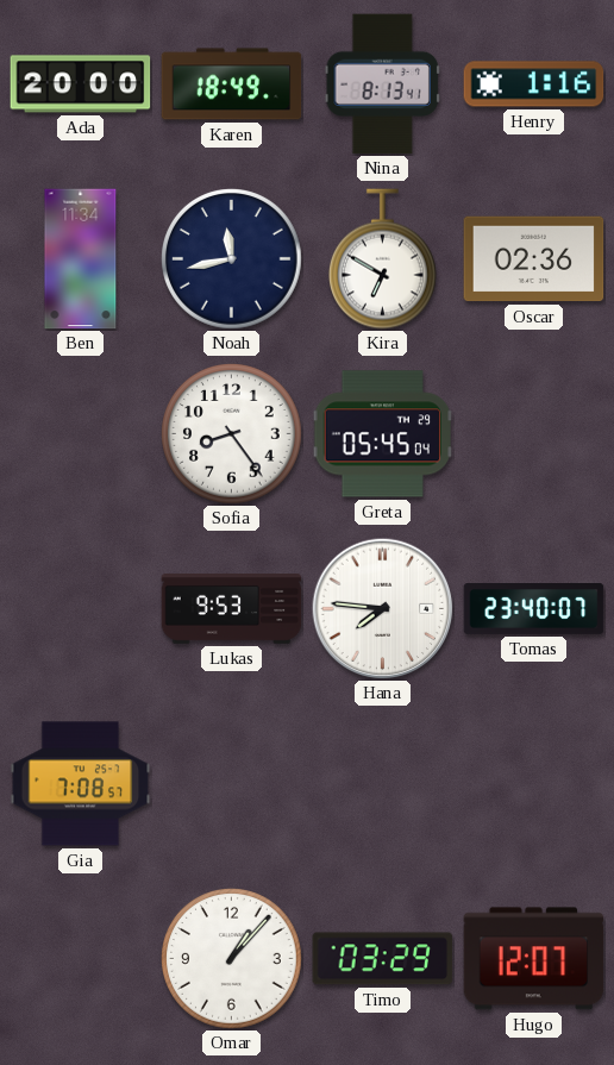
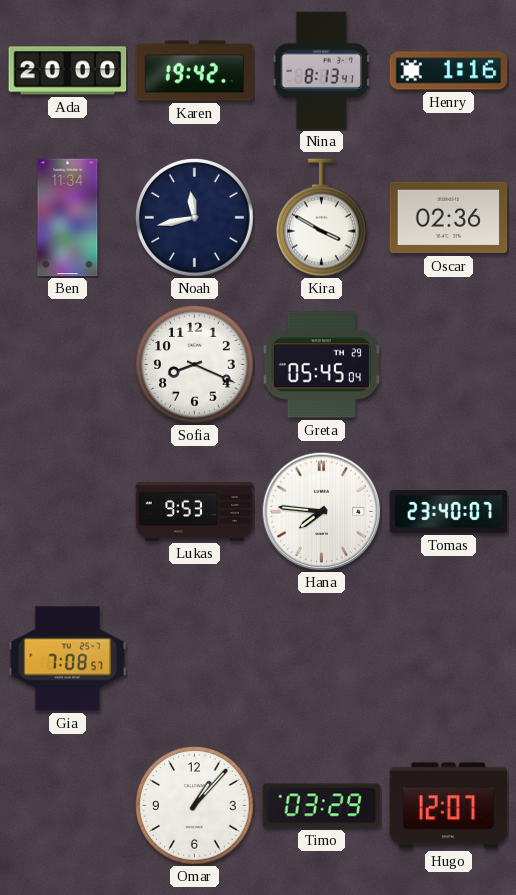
Karen: 18:49 -> 19:42
Kira: 6:50 -> 3:50
Sofia: 8:24 -> 8:19
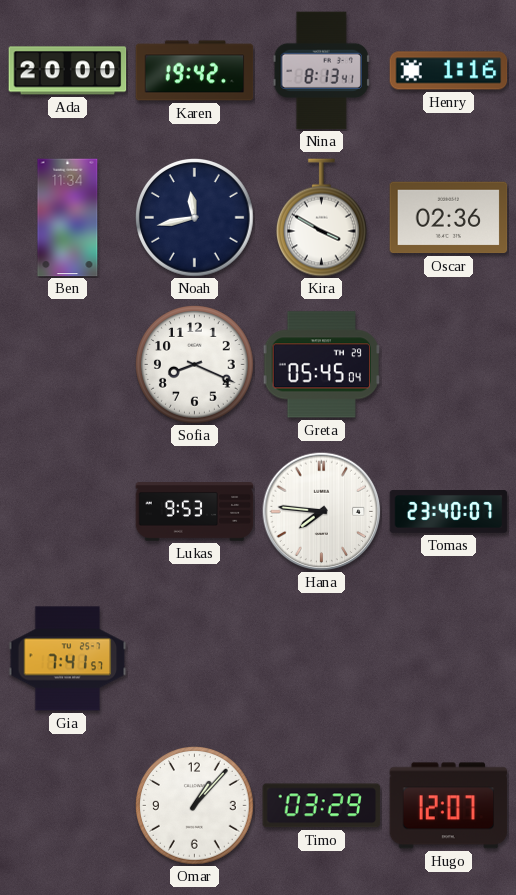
Gia: 7:08 -> 7:41
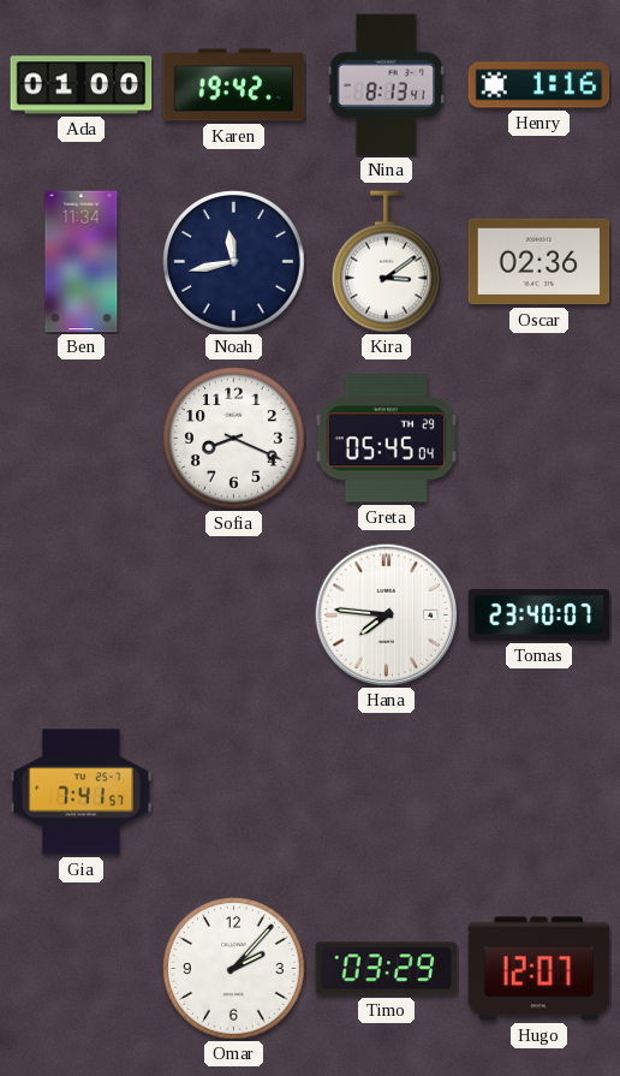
Ada: 20:00 -> 01:00
Kira: 3:50 -> 3:09
Lukas: 9:53 -> none
Omar: 1:07 -> 2:07
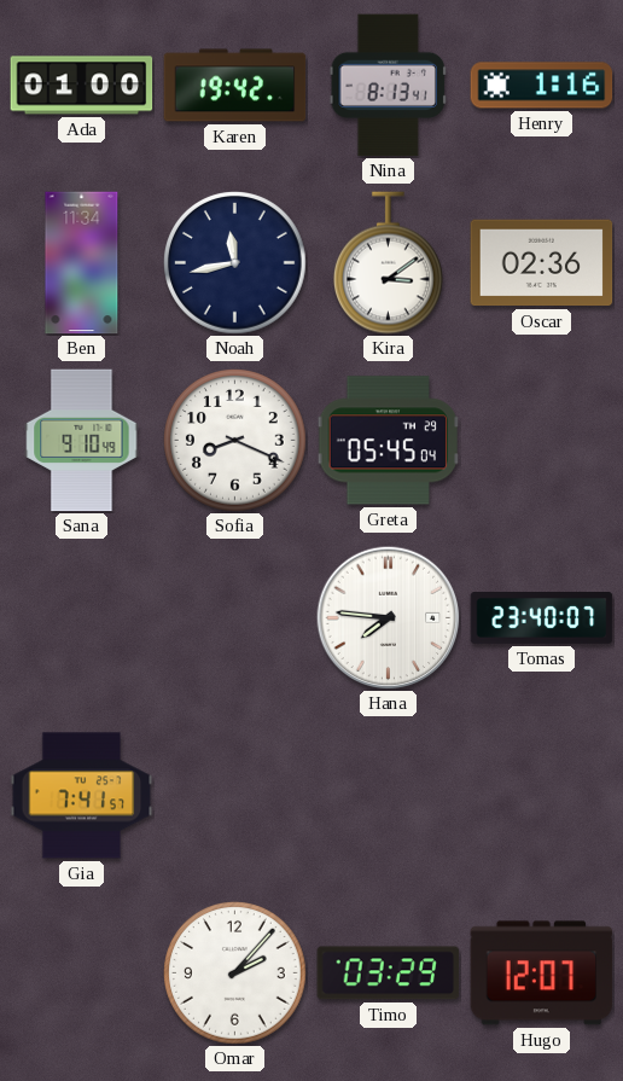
Sana: none -> 9:10
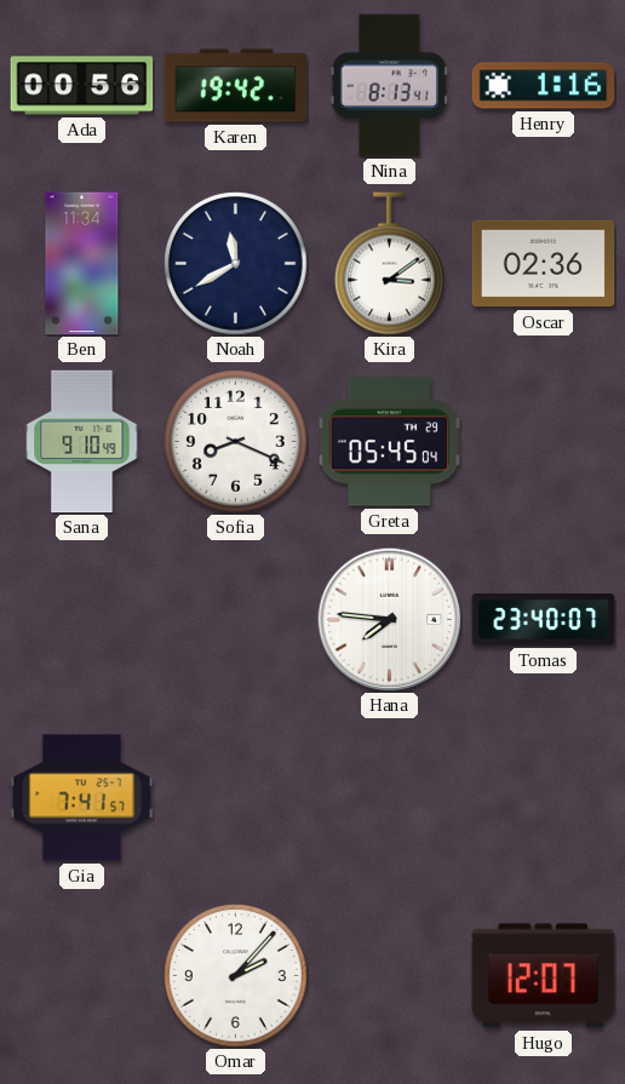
Ada: 01:00 -> 00:56
Noah: 11:43 -> 11:40
Timo: 03:29 -> none
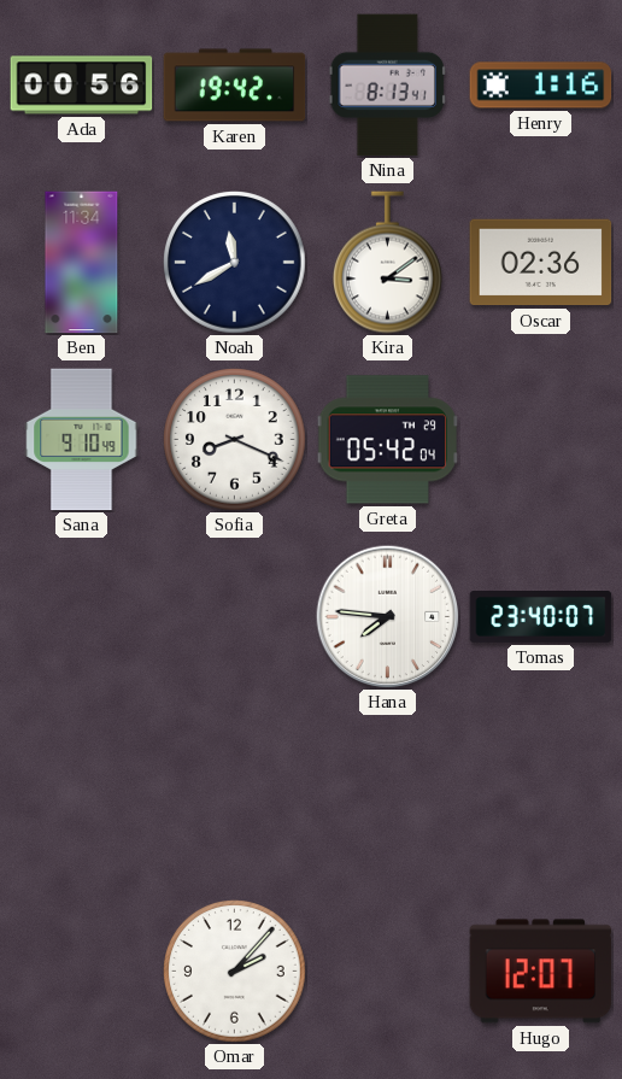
Greta: 05:45 -> 05:42
Gia: 7:41 -> none
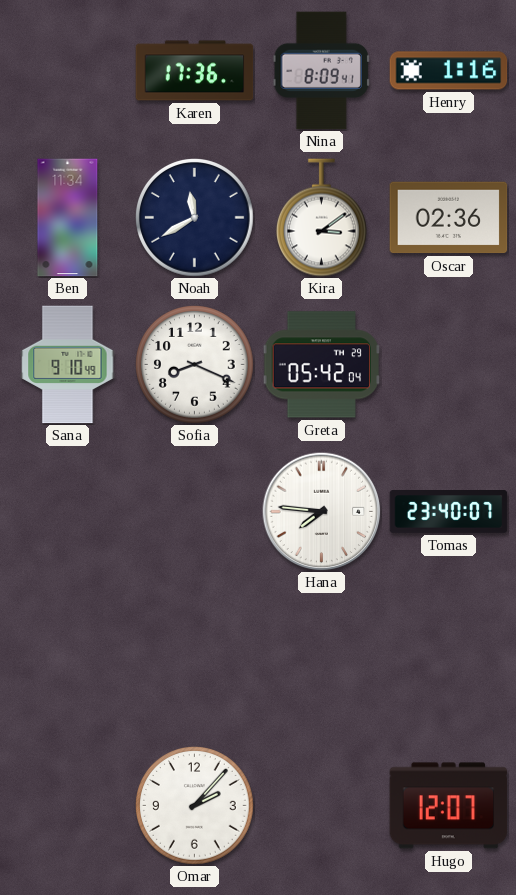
Ada: 00:56 -> none
Karen: 19:42 -> 17:36
Nina: 8:13 -> 8:09
